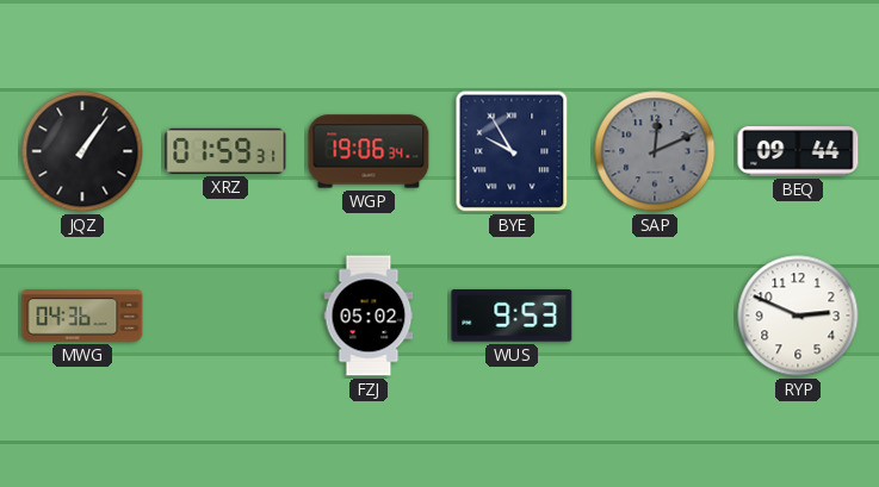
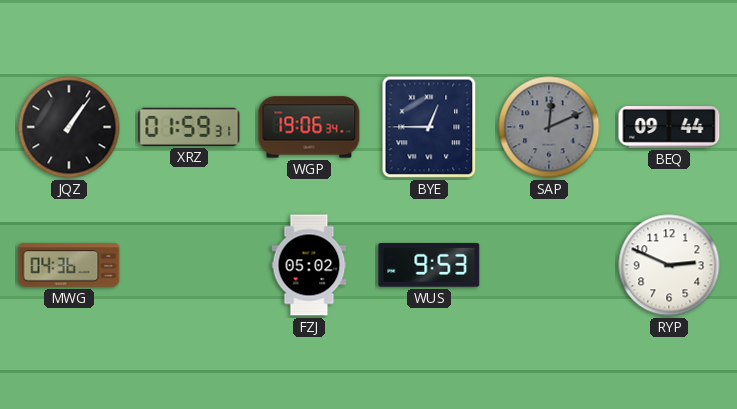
BYE: 9:55 -> 12:45
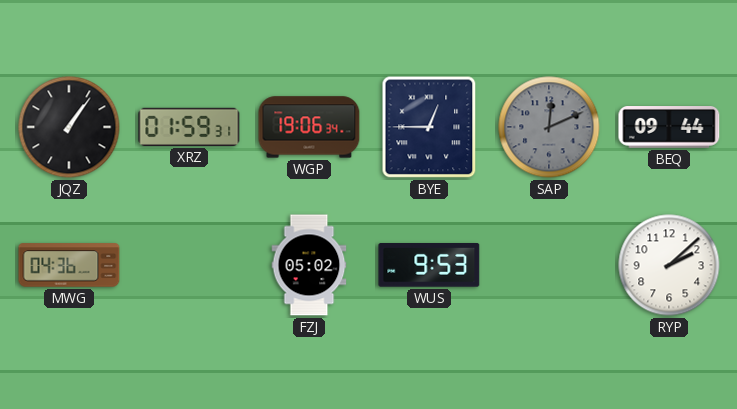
RYP: 2:49 -> 2:08
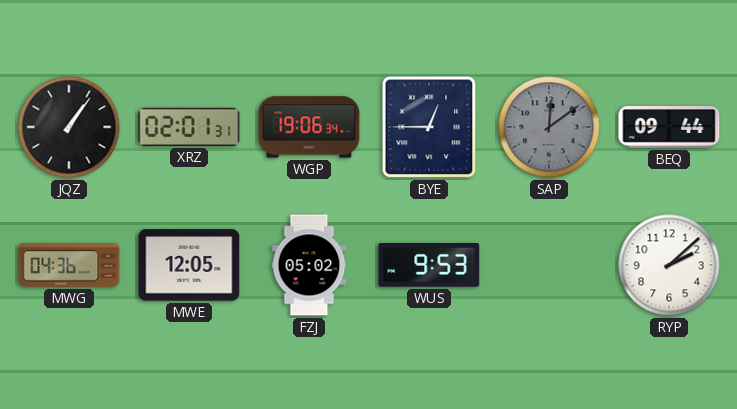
XRZ: 01:59 -> 02:01
SAP: 12:11 -> 12:09
MWE: none -> 12:05
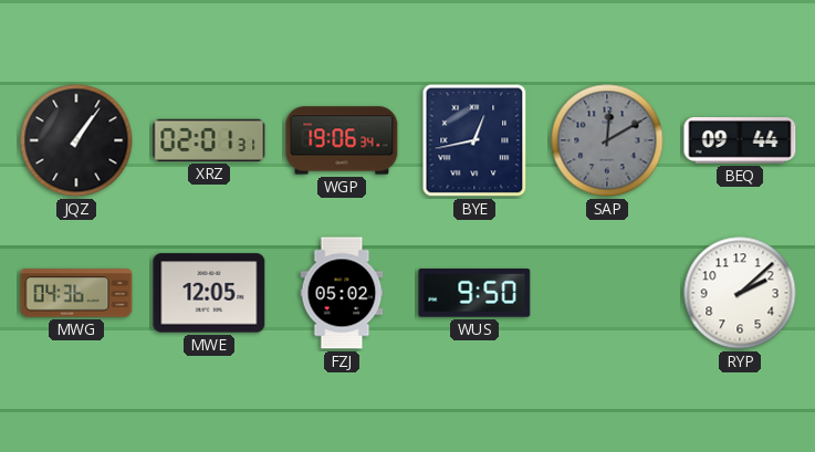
BYE: 12:45 -> 12:43
SAP: 12:09 -> 12:10
WUS: 9:53 -> 9:50
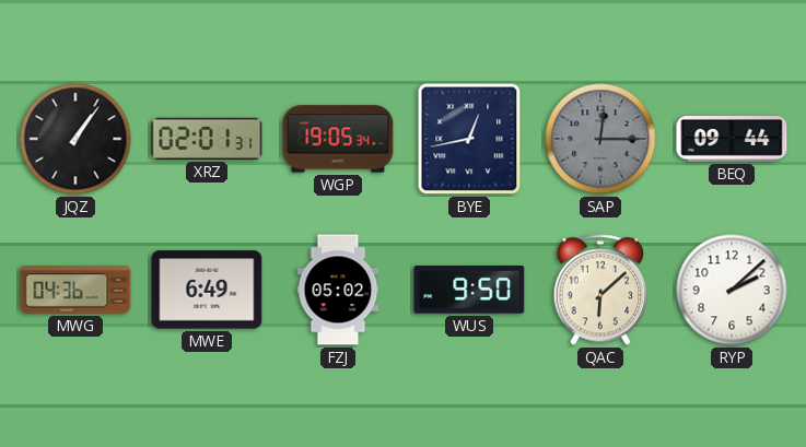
WGP: 19:06 -> 19:05
SAP: 12:10 -> 12:15
MWE: 12:05 -> 6:49
QAC: none -> 6:08
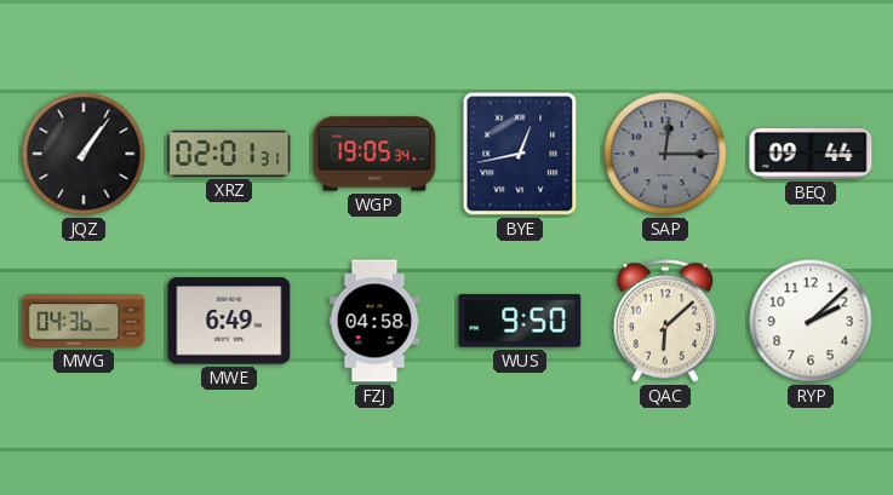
FZJ: 05:02 -> 04:58
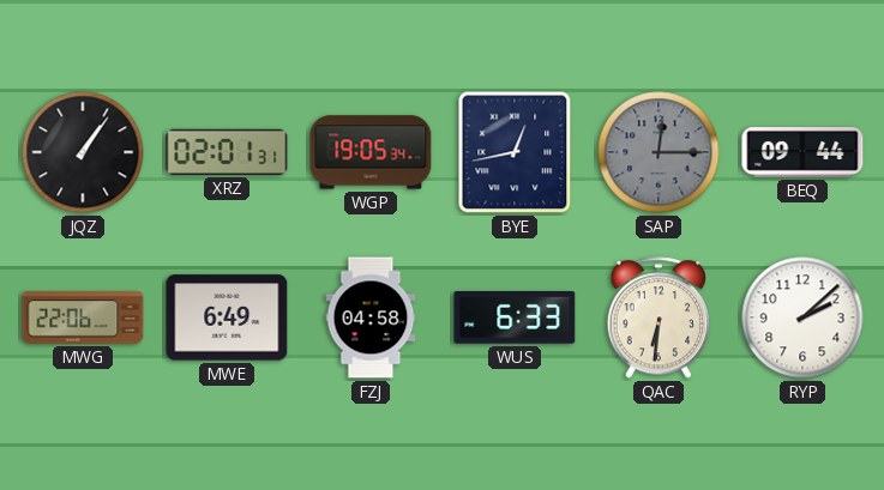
MWG: 04:36 -> 22:06
WUS: 9:50 -> 6:33
QAC: 6:08 -> 6:31
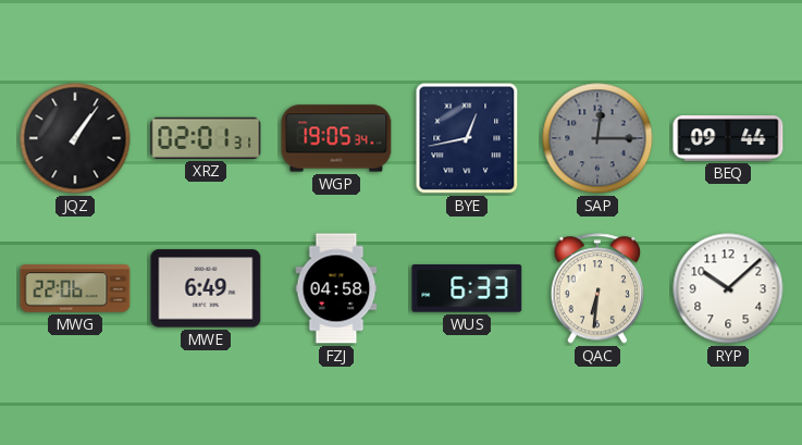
RYP: 2:08 -> 10:08
